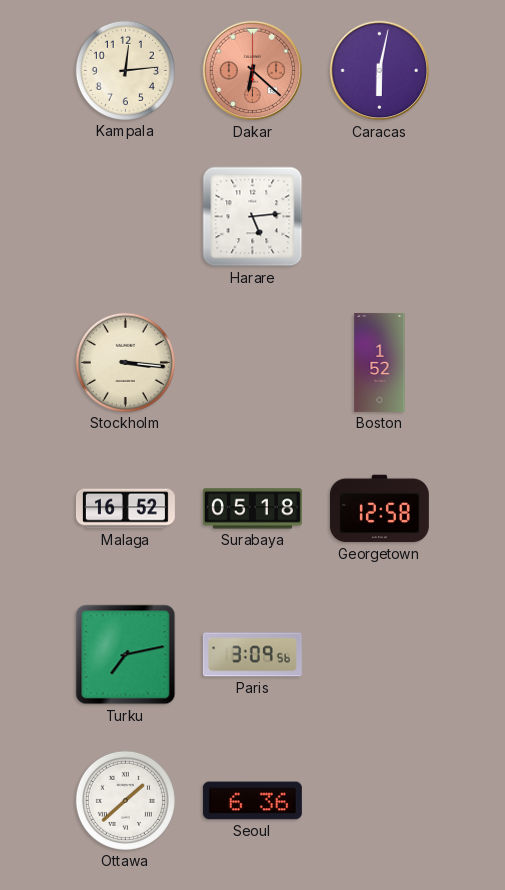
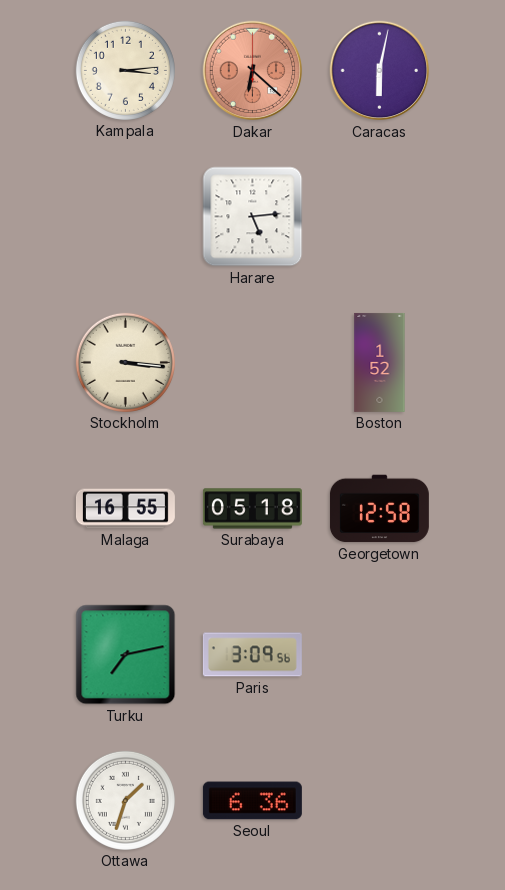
Kampala: 12:14 -> 3:14
Malaga: 16:52 -> 16:55
Ottawa: 1:38 -> 1:33
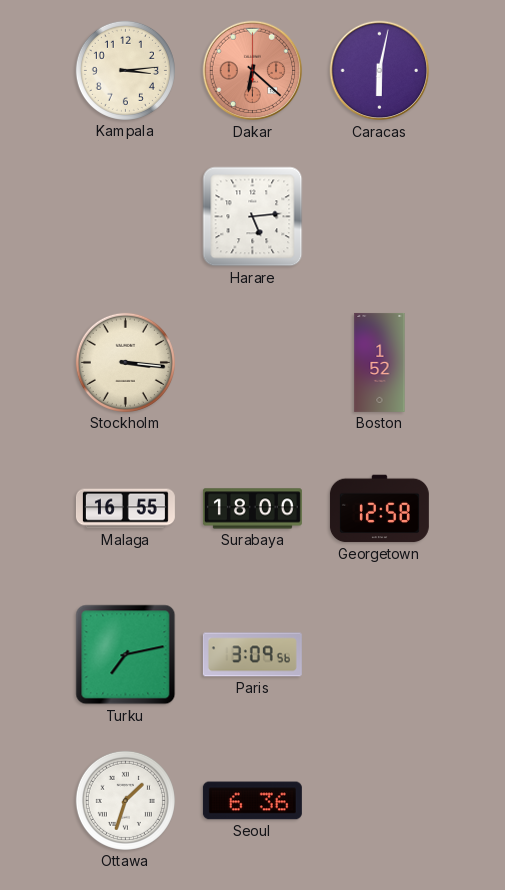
Surabaya: 05:18 -> 18:00
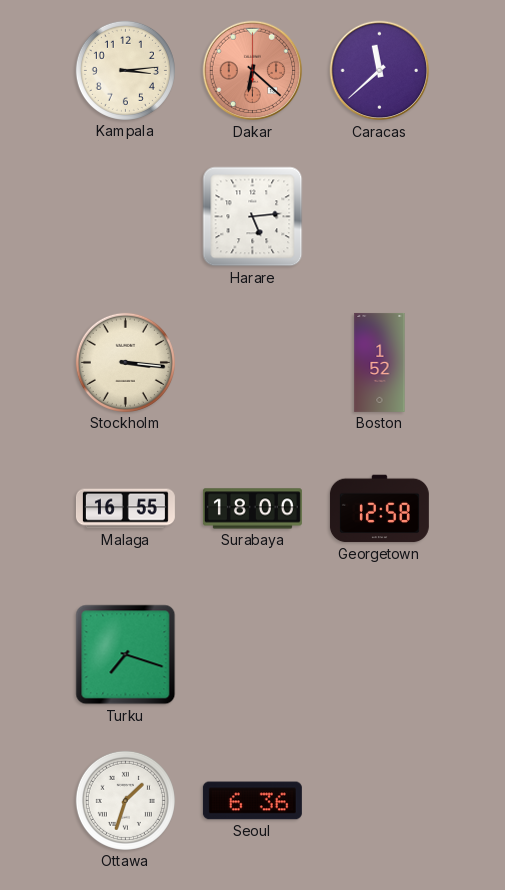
Caracas: 6:02 -> 11:38
Turku: 7:13 -> 7:18
Paris: 3:09 -> none
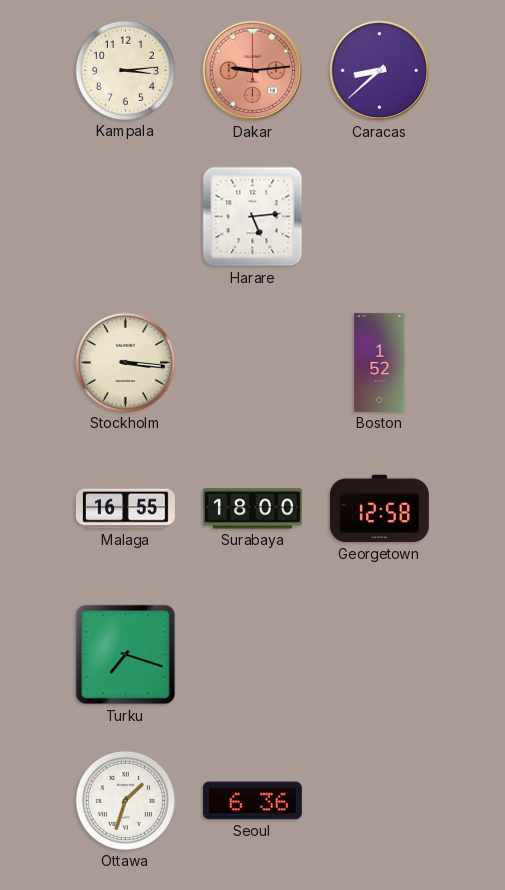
Dakar: 6:22 -> 9:14
Caracas: 11:38 -> 8:38
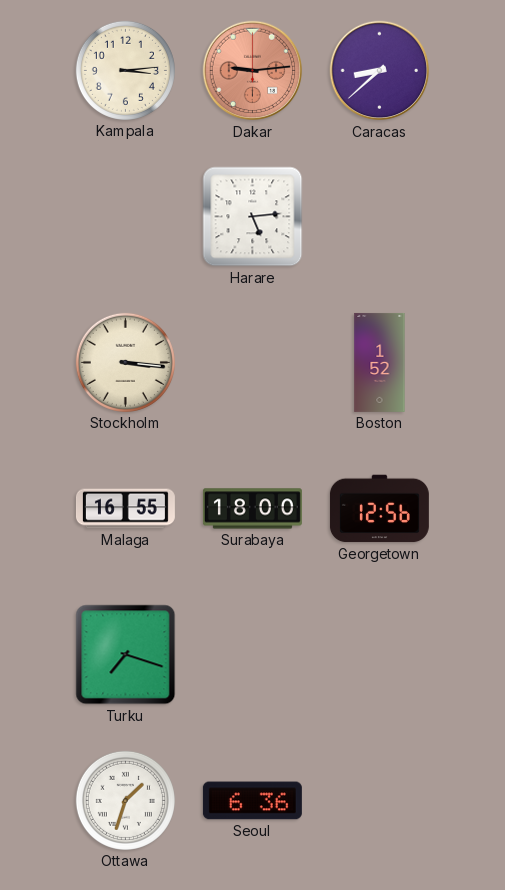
Georgetown: 12:58 -> 12:56
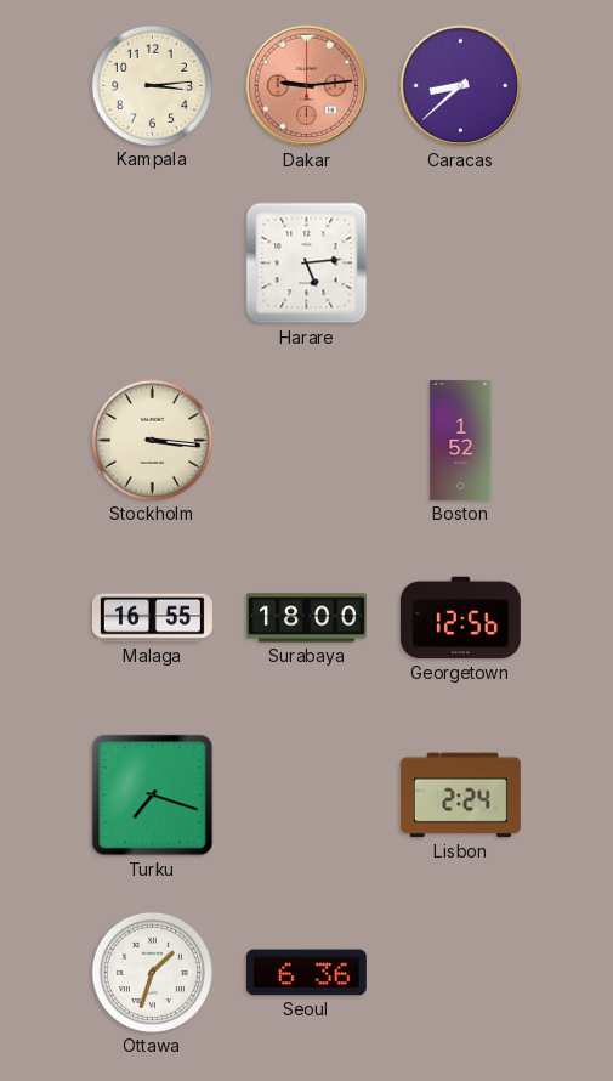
Lisbon: none -> 2:24
